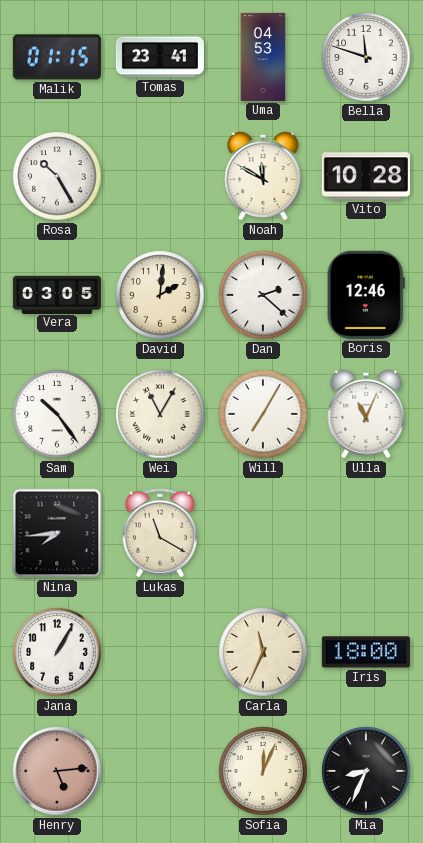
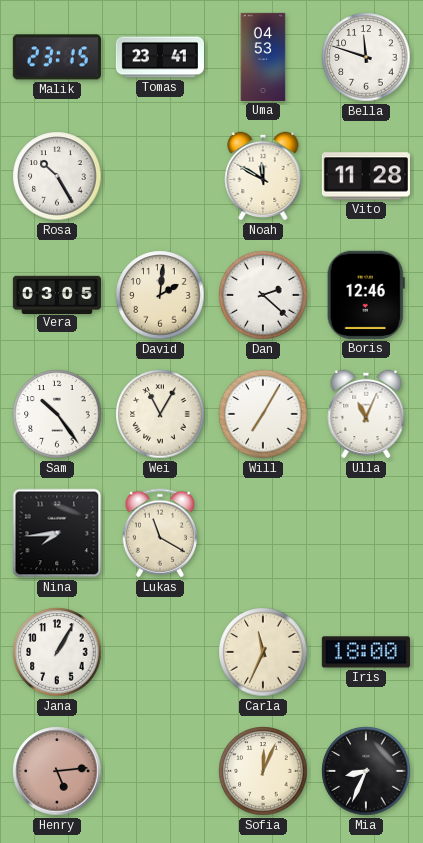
Malik: 01:15 -> 23:15
Vito: 10:28 -> 11:28
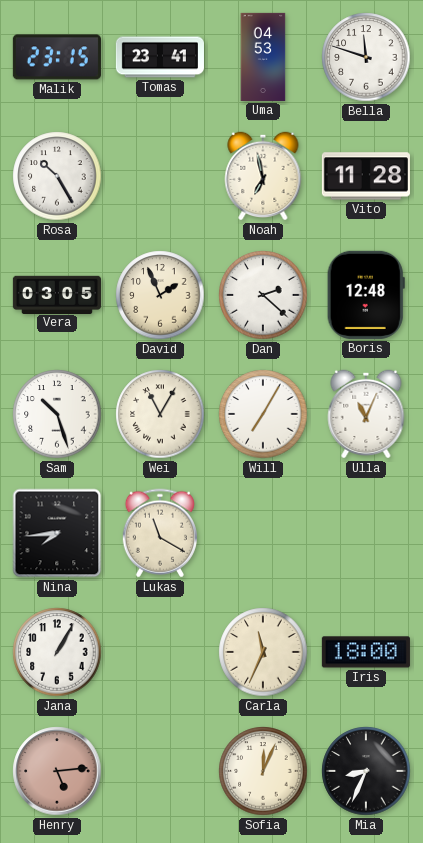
Noah: 11:50 -> 6:58
David: 2:01 -> 1:56
Boris: 12:46 -> 12:48
Sam: 10:24 -> 10:27
